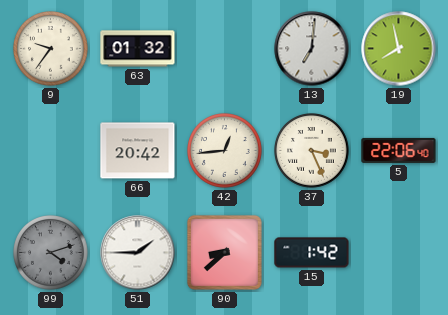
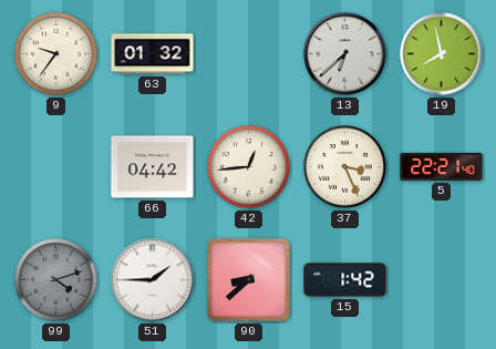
13: 7:01 -> 6:38
66: 20:42 -> 04:42
5: 22:06 -> 22:21
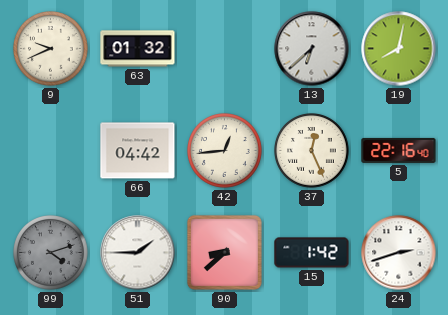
9: 9:36 -> 9:41
19: 7:58 -> 8:02
37: 3:26 -> 12:26
5: 22:21 -> 22:16
24: none -> 2:42
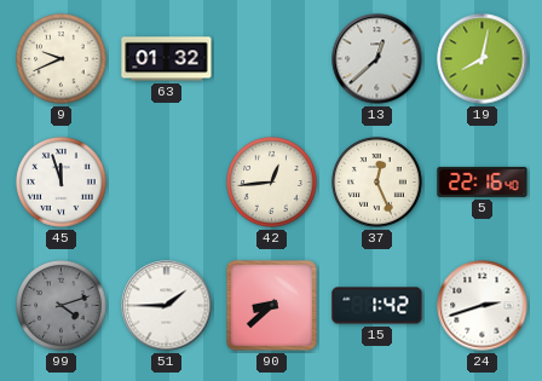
13: 6:38 -> 12:38
45: none -> 11:57
66: 04:42 -> none
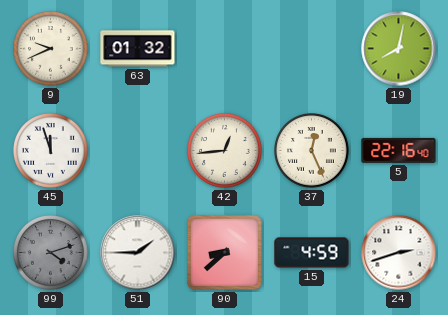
13: 12:38 -> none
15: 1:42 -> 4:59
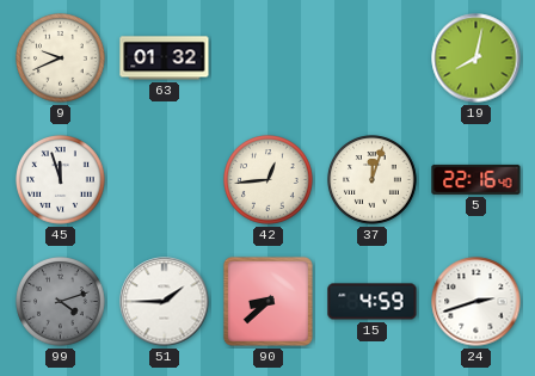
37: 12:26 -> 12:03
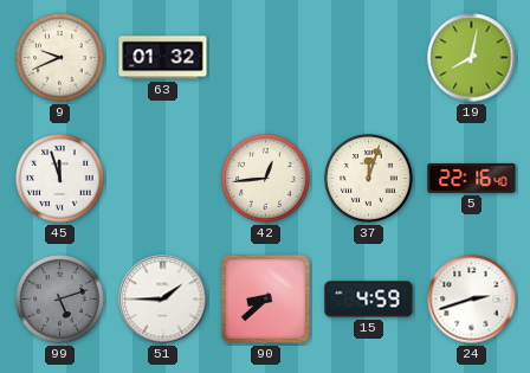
99: 4:12 -> 5:12
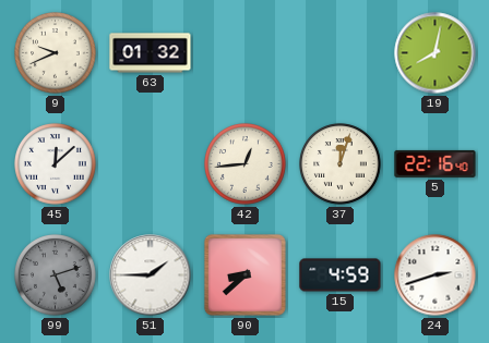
45: 11:57 -> 12:08
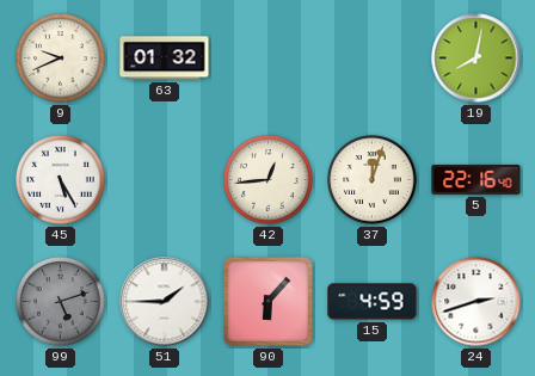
45: 12:08 -> 5:25
90: 8:38 -> 6:07
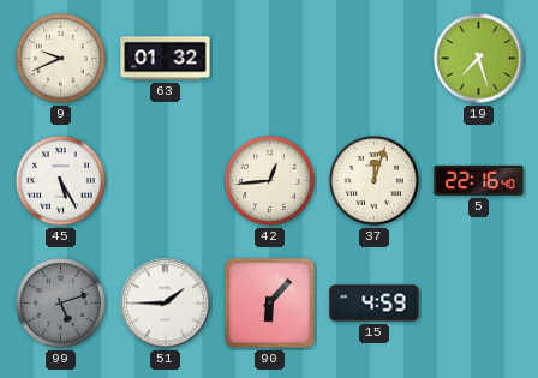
19: 8:02 -> 7:27
24: 2:42 -> none
